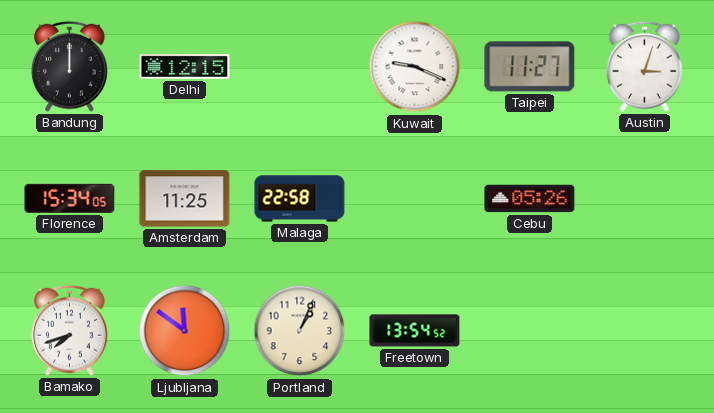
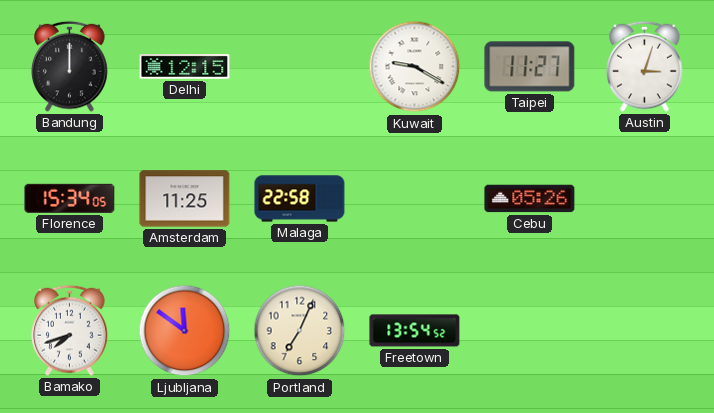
Kuwait: 9:19 -> 9:20
Portland: 1:04 -> 7:04
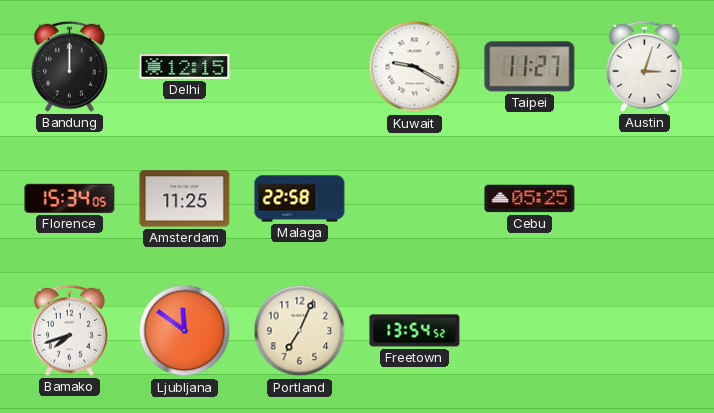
Cebu: 05:26 -> 05:25
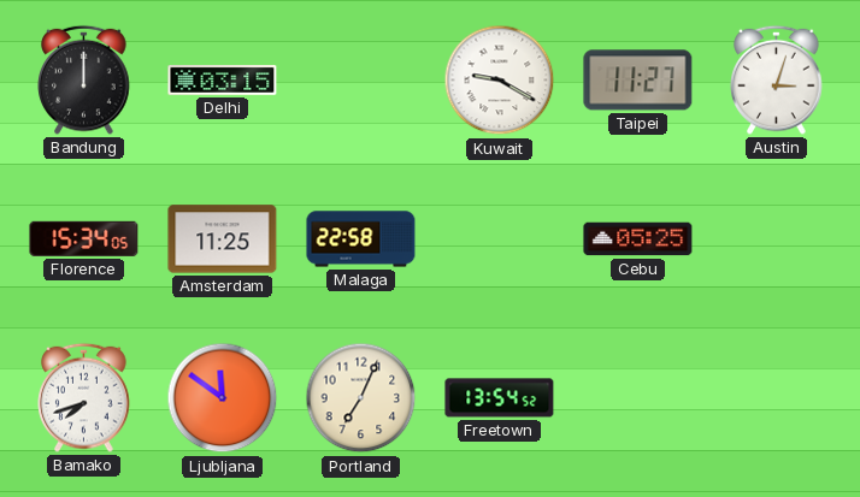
Delhi: 12:15 -> 03:15
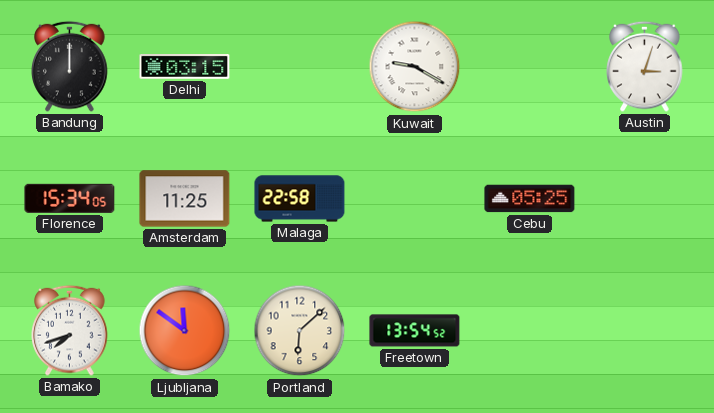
Taipei: 11:27 -> none
Portland: 7:04 -> 6:08
